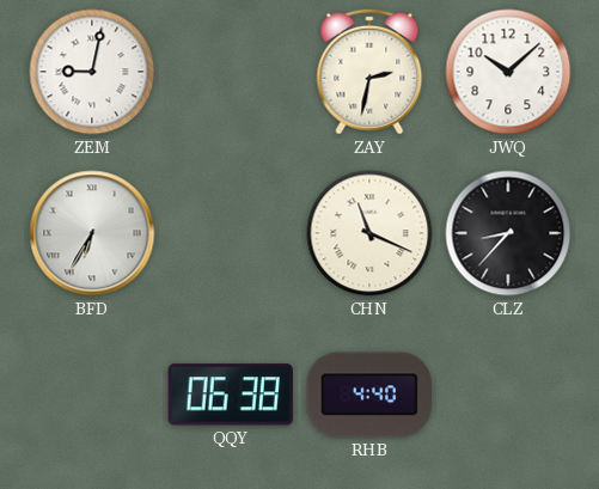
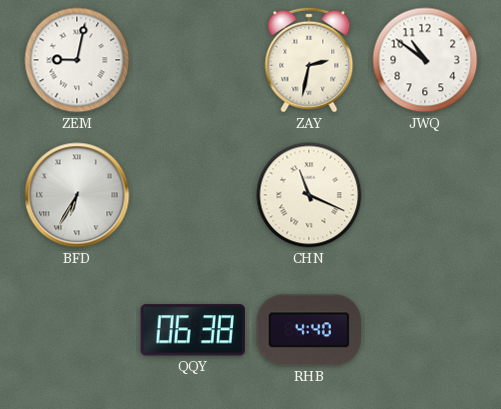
JWQ: 10:08 -> 10:51
CLZ: 8:37 -> none
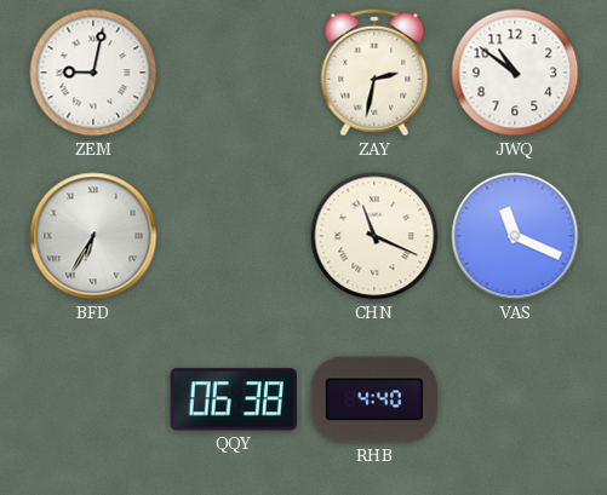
VAS: none -> 11:19
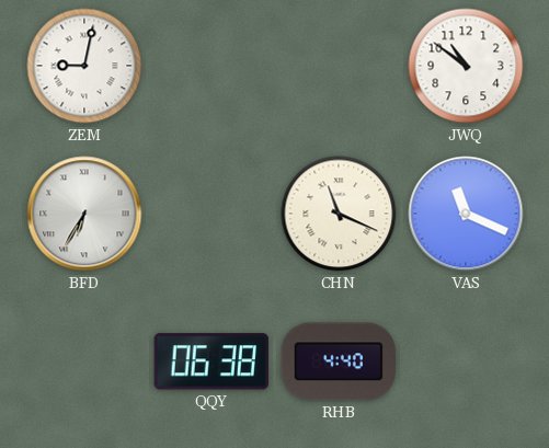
ZAY: 2:32 -> none
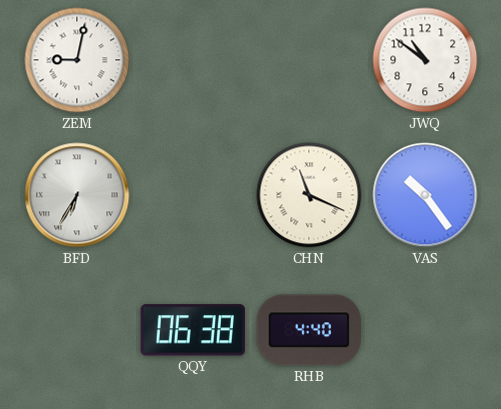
VAS: 11:19 -> 10:24
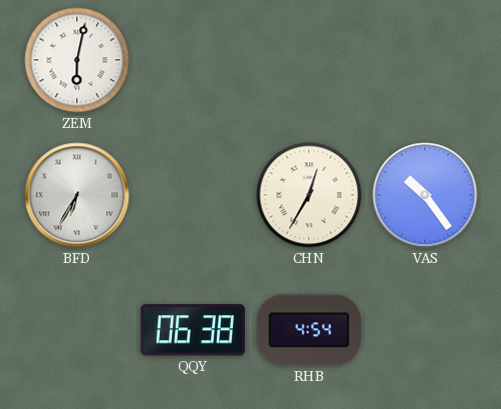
ZEM: 9:02 -> 6:02
JWQ: 10:51 -> none
CHN: 11:19 -> 12:35
RHB: 4:40 -> 4:54
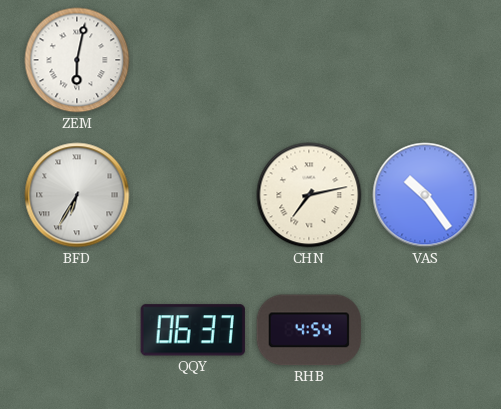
CHN: 12:35 -> 7:13
QQY: 06:38 -> 06:37
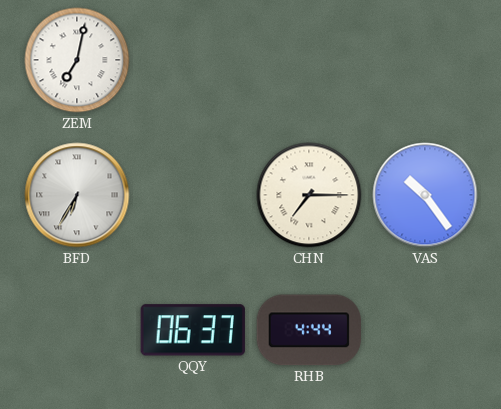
ZEM: 6:02 -> 7:02
CHN: 7:13 -> 7:15
RHB: 4:54 -> 4:44
